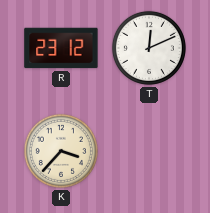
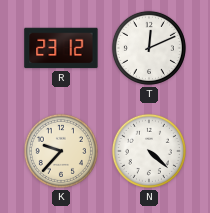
K: 3:37 -> 9:37
N: none -> 4:22
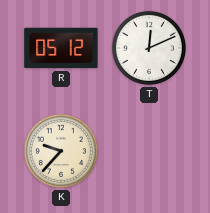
R: 23:12 -> 05:12
N: 4:22 -> none
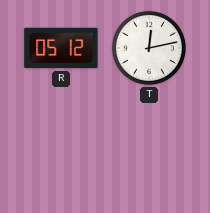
T: 12:11 -> 12:13
K: 9:37 -> none
